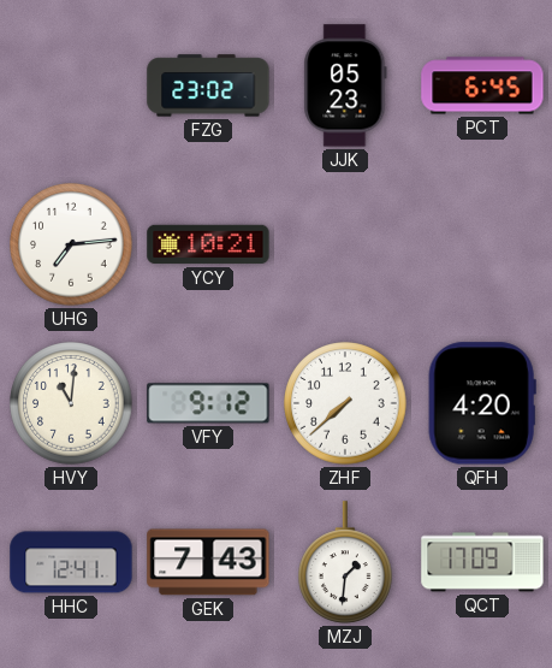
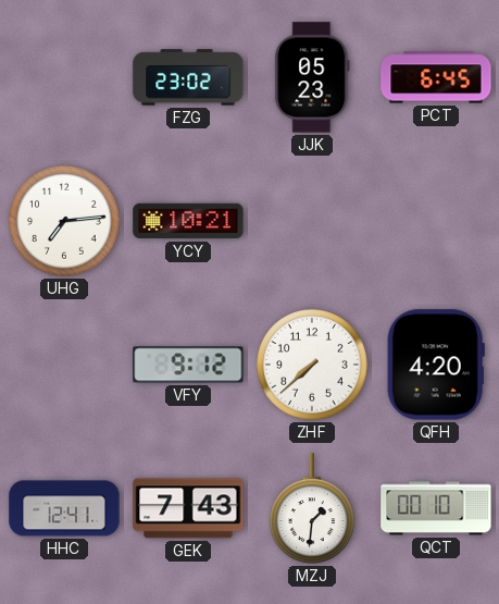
HVY: 11:01 -> none
QCT: 17:09 -> 00:10
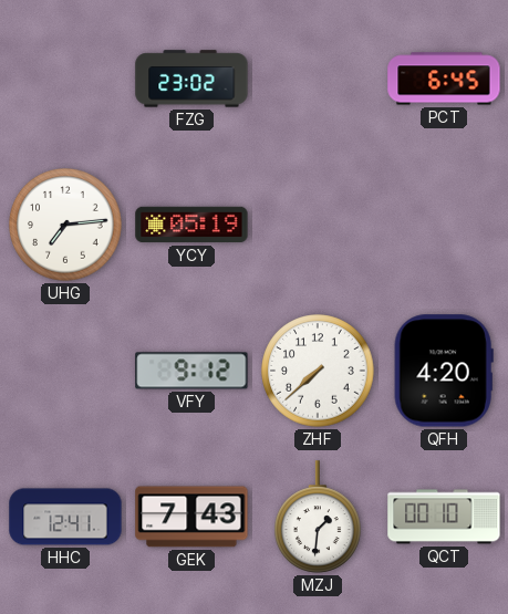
JJK: 05:23 -> none
YCY: 10:21 -> 05:19
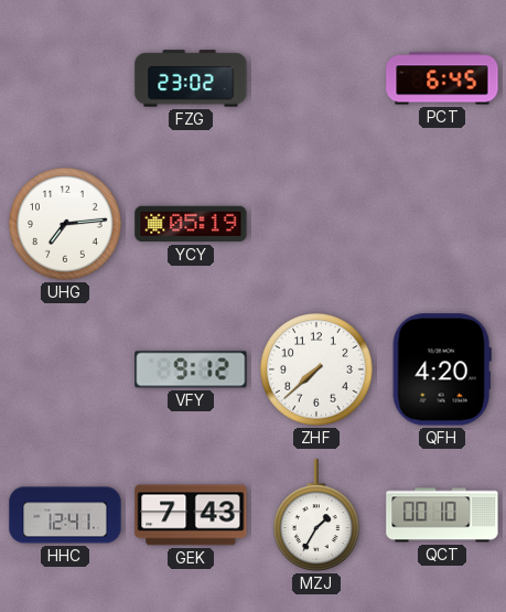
MZJ: 1:31 -> 1:35
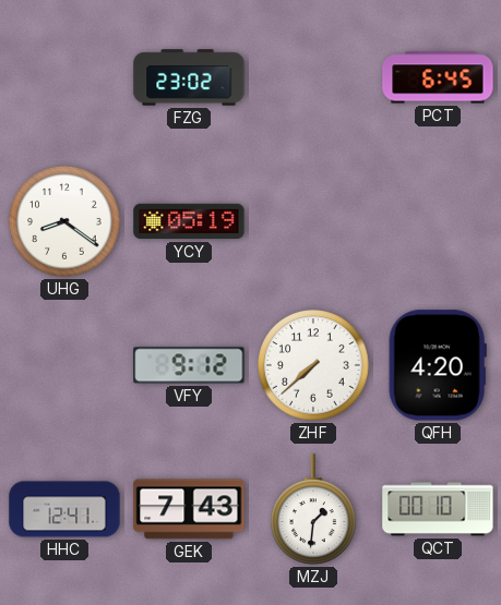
UHG: 7:14 -> 8:21
MZJ: 1:35 -> 1:31
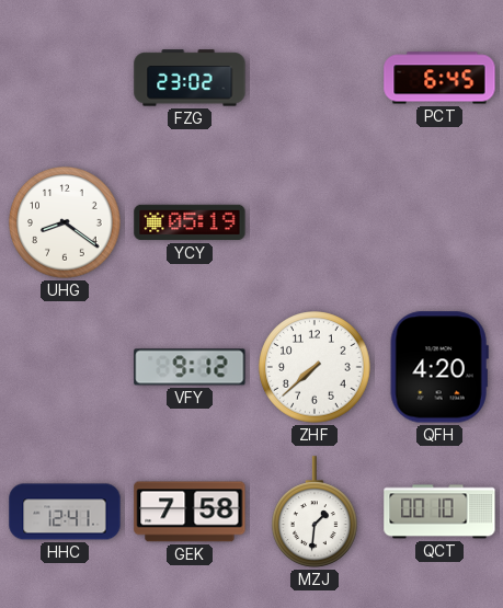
GEK: 7:43 -> 7:58
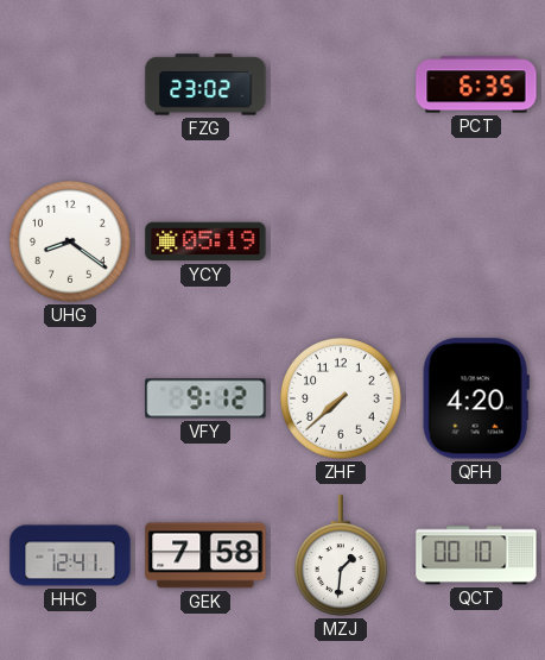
PCT: 6:45 -> 6:35
